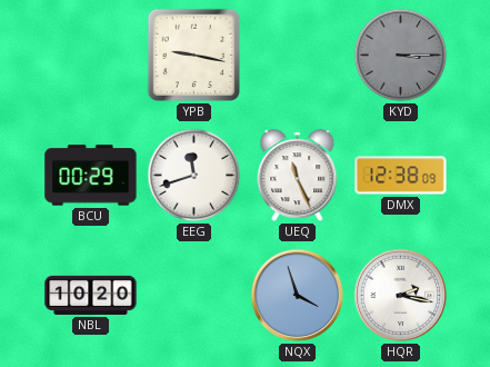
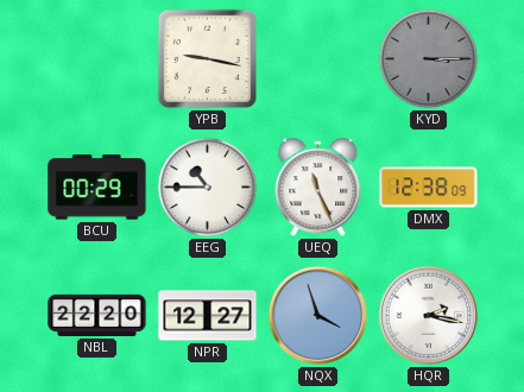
EEG: 11:42 -> 10:45
NBL: 10:20 -> 22:20
NPR: none -> 12:27
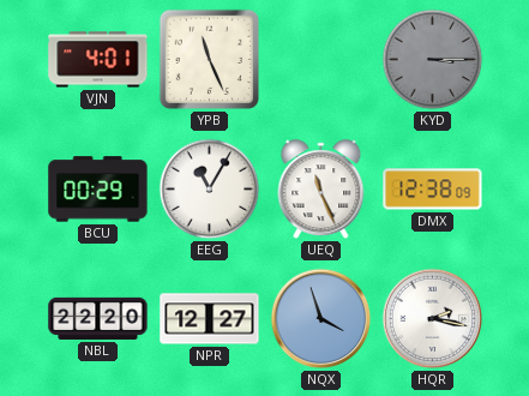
VJN: none -> 4:01
YPB: 9:17 -> 11:26
EEG: 10:45 -> 11:05
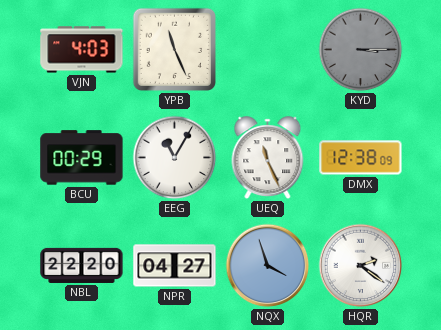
VJN: 4:01 -> 4:03
NPR: 12:27 -> 04:27
HQR: 2:17 -> 2:21
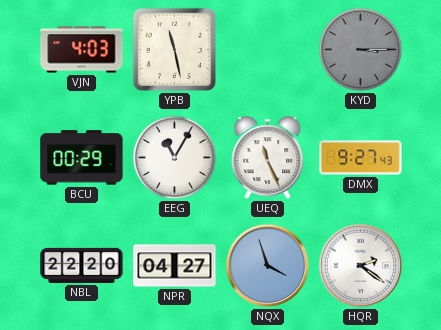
YPB: 11:26 -> 11:28
DMX: 12:38 -> 9:27
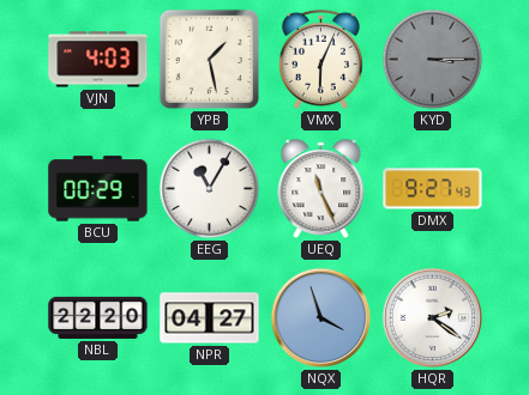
YPB: 11:28 -> 1:28
VMX: none -> 6:04
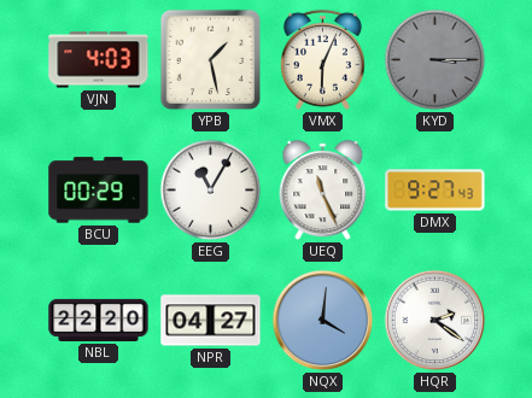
NQX: 3:57 -> 4:01
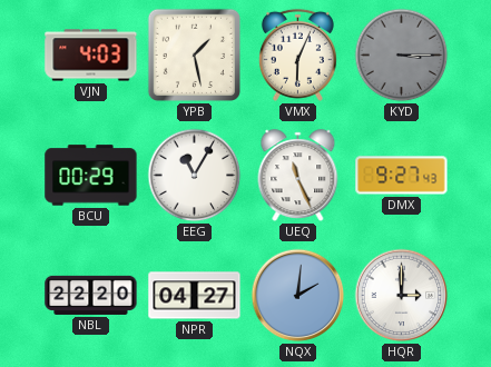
NQX: 4:01 -> 2:01
HQR: 2:21 -> 3:00
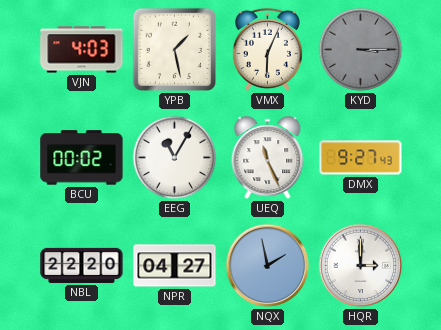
BCU: 00:29 -> 00:02
NQX: 2:01 -> 1:58
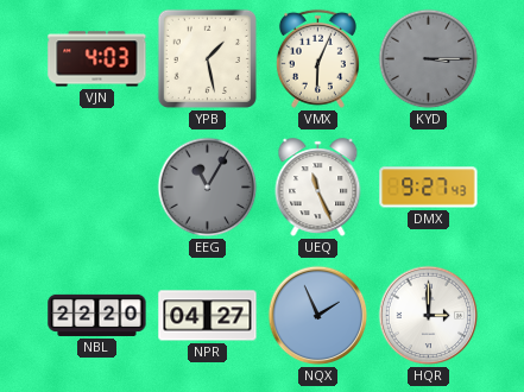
BCU: 00:02 -> none
EEG dial: white -> grey
NQX: 1:58 -> 1:56
